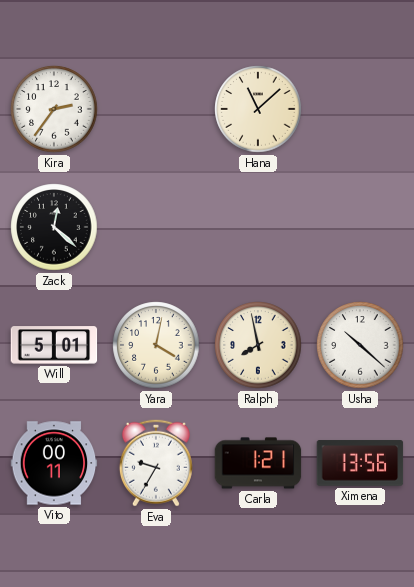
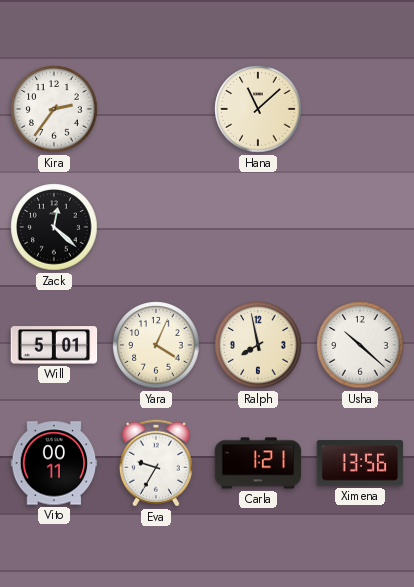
Yara: 4:02 -> 4:04
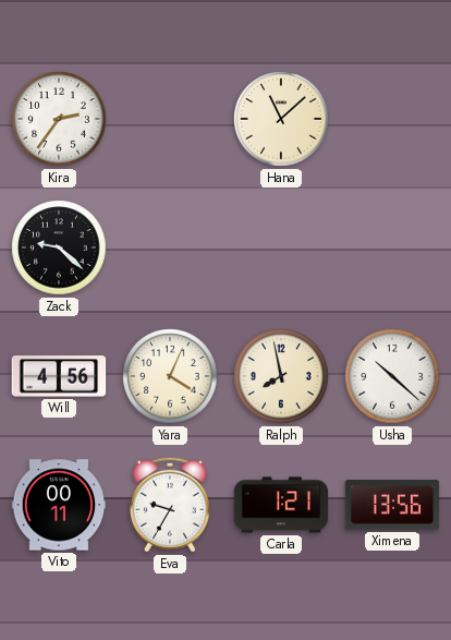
Zack: 12:22 -> 9:22
Will: 5:01 -> 4:56
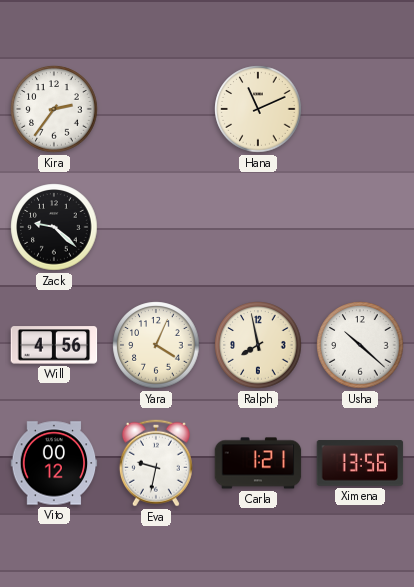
Hana: 11:08 -> 11:11
Vito: 00:11 -> 00:12
Eva: 9:35 -> 9:32
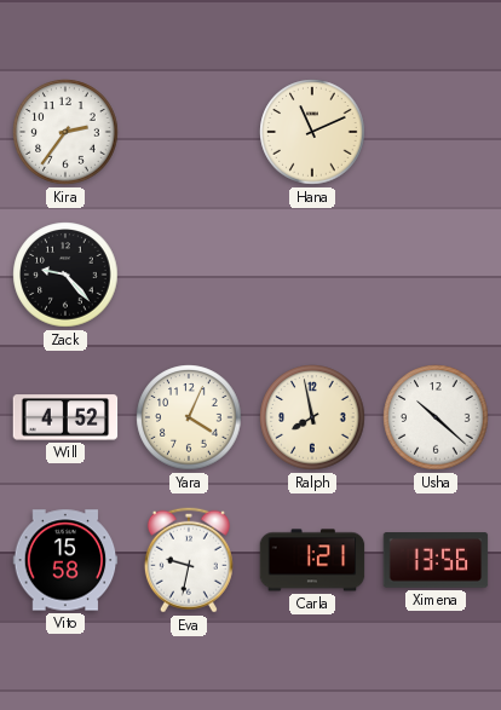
Zack: 9:22 -> 9:23
Will: 4:56 -> 4:52
Vito: 00:12 -> 15:58
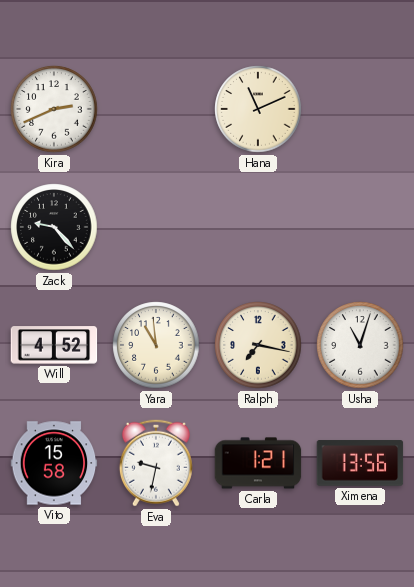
Kira: 2:36 -> 2:41
Yara: 4:04 -> 10:59
Ralph: 7:58 -> 7:17
Usha: 10:22 -> 11:03
